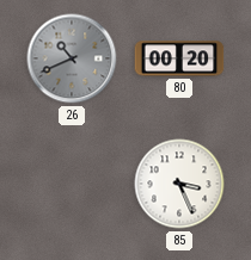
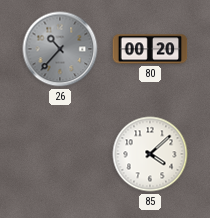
26: 10:41 -> 10:37
85: 3:26 -> 4:08
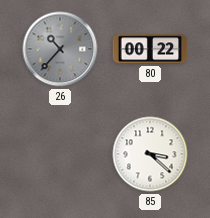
80: 00:20 -> 00:22
85: 4:08 -> 3:22
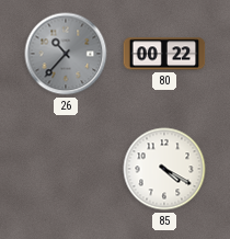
85: 3:22 -> 4:20
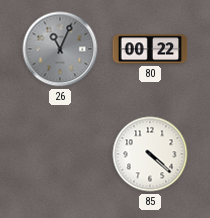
26: 10:37 -> 11:04
85: 4:20 -> 4:22
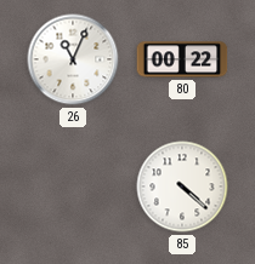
26 dial: grey -> white
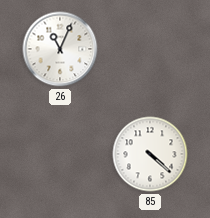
80: 00:22 -> none
